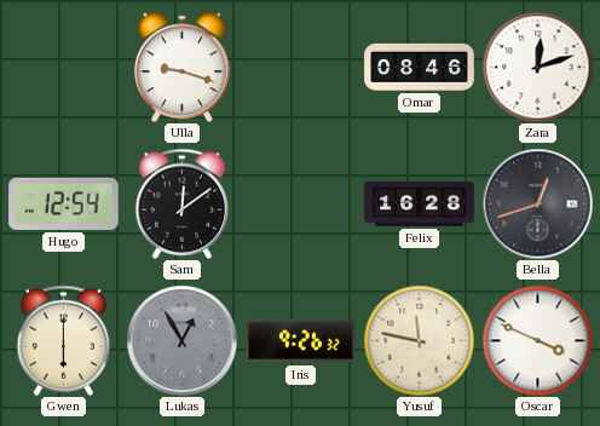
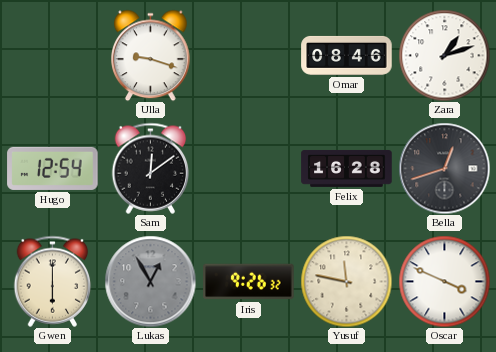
Zara: 12:12 -> 1:12
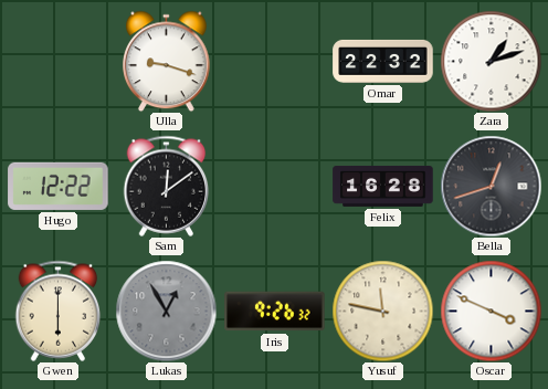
Omar: 08:46 -> 22:32
Hugo: 12:54 -> 12:22
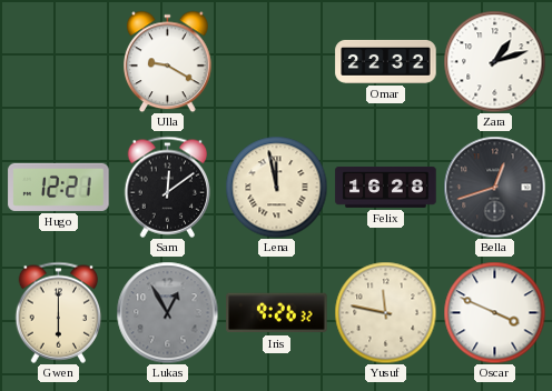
Ulla: 9:18 -> 9:20
Hugo: 12:22 -> 12:21
Lena: none -> 11:58
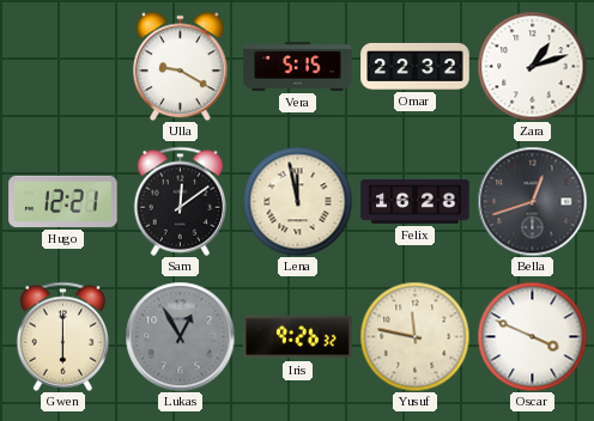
Vera: none -> 5:15
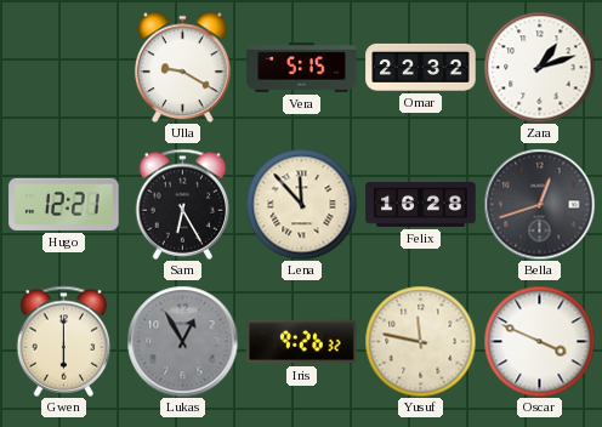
Sam: 12:09 -> 6:25
Lena: 11:58 -> 11:53
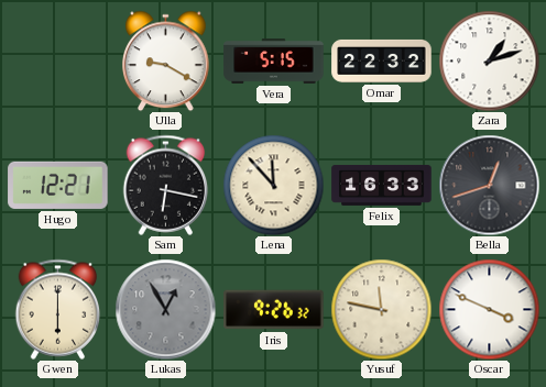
Sam: 6:25 -> 6:17
Felix: 16:28 -> 16:33
